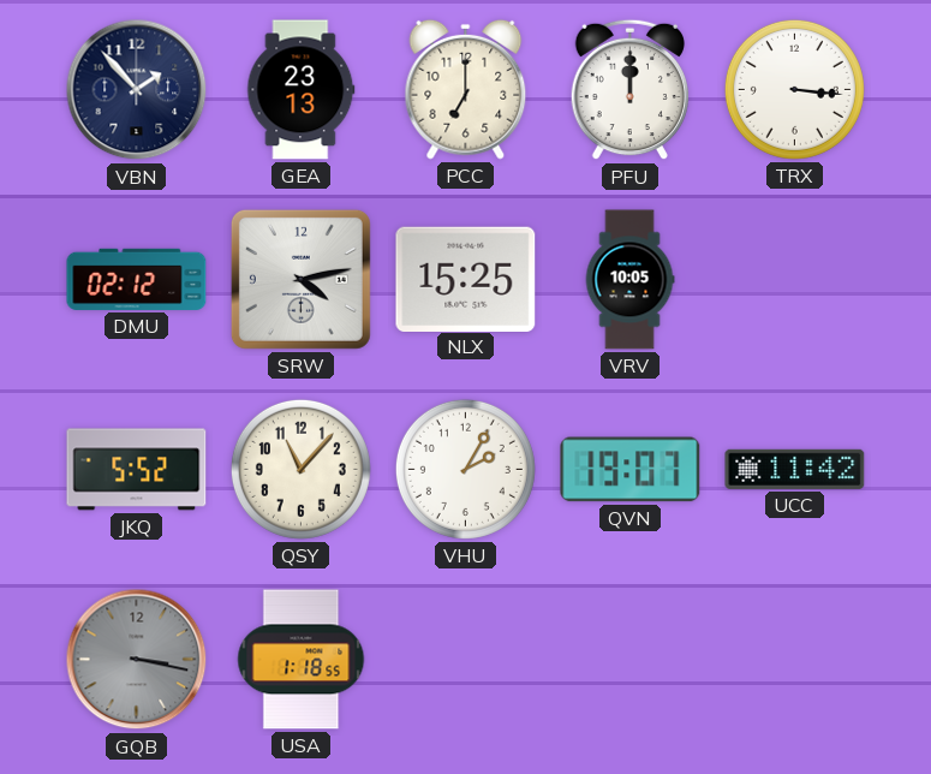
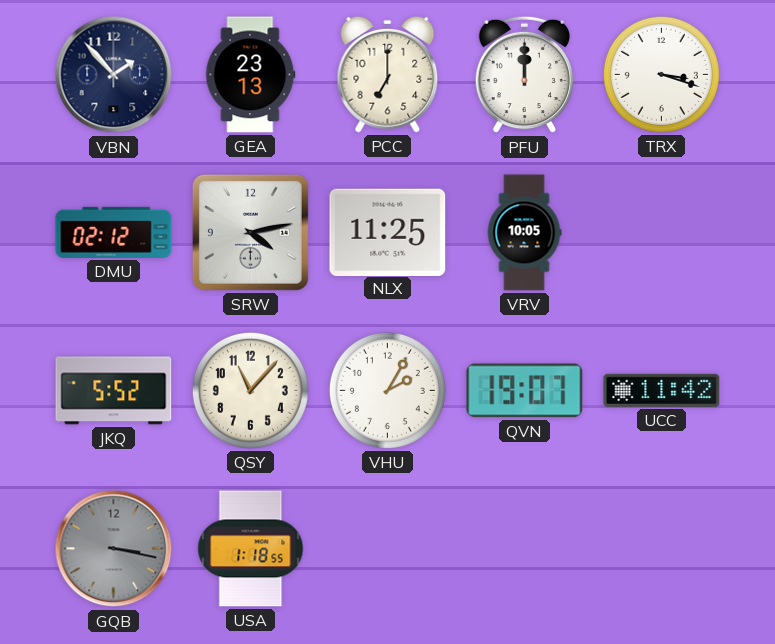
TRX: 3:16 -> 3:18
NLX: 15:25 -> 11:25
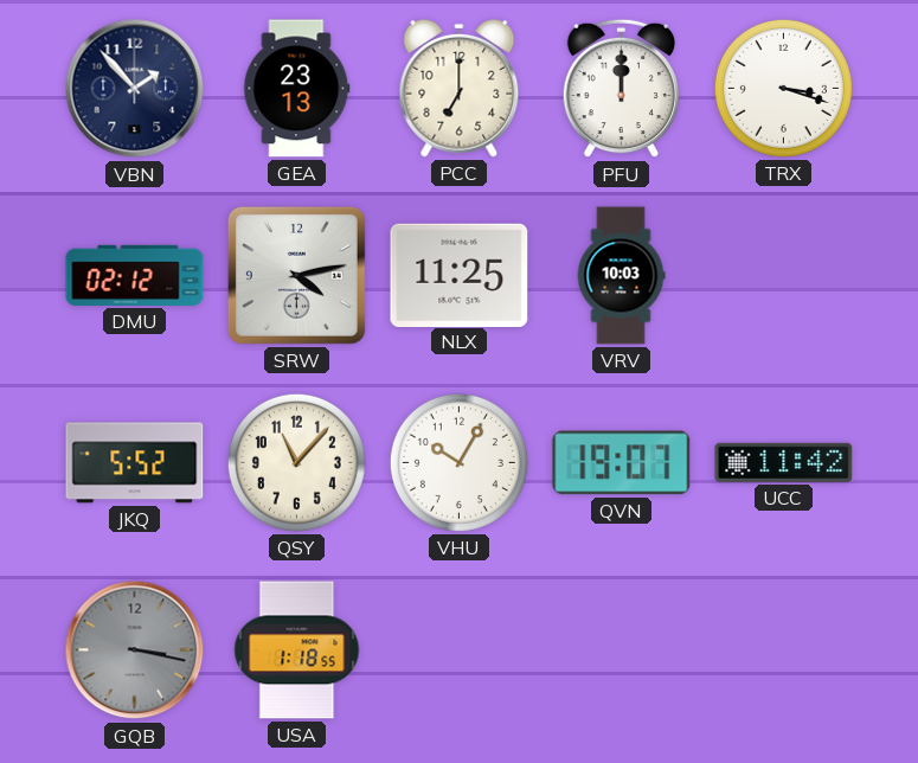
VRV: 10:05 -> 10:03
VHU: 2:05 -> 10:05
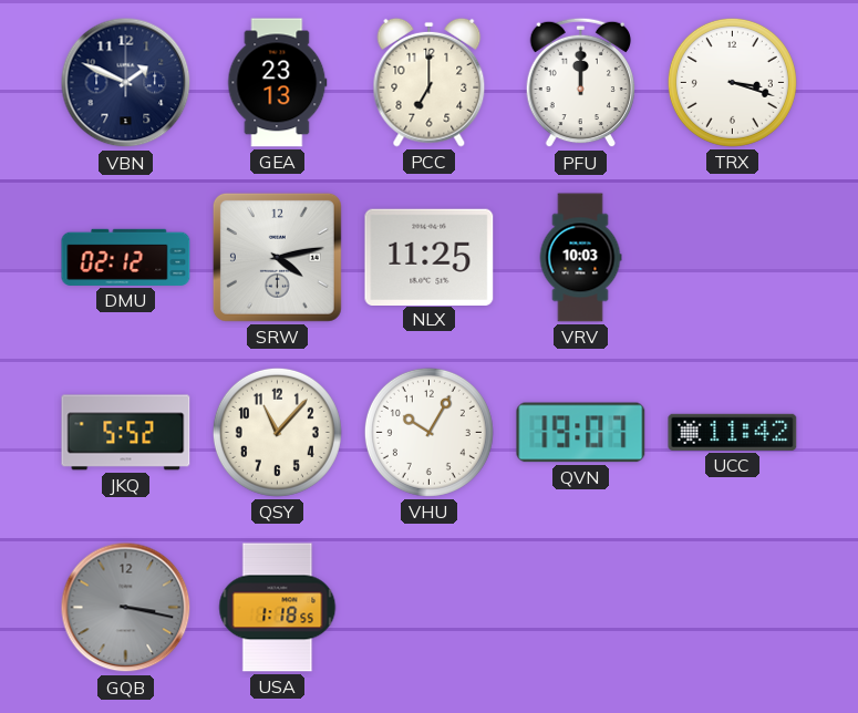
VBN: 1:53 -> 1:49
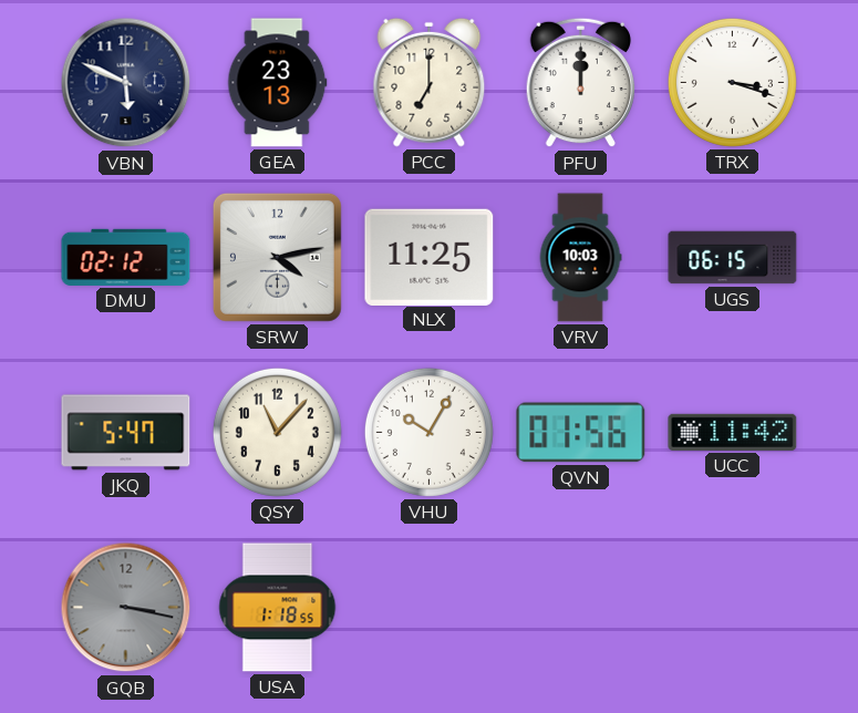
VBN: 1:49 -> 5:49
UGS: none -> 06:15
JKQ: 5:52 -> 5:47
QVN: 19:07 -> 01:56
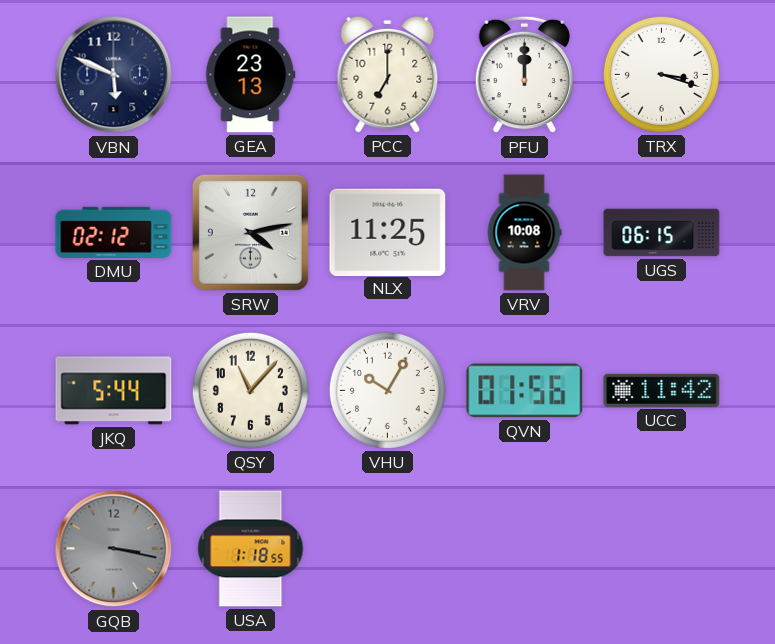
VRV: 10:03 -> 10:08
JKQ: 5:47 -> 5:44
